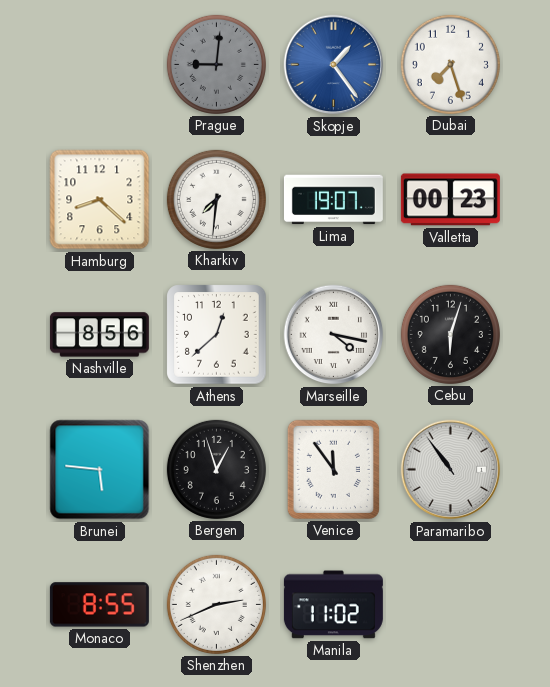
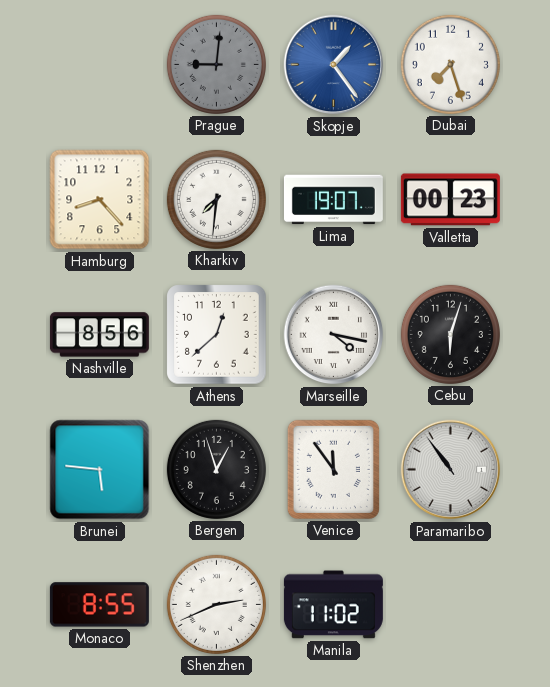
Hamburg: 8:22 -> 8:23
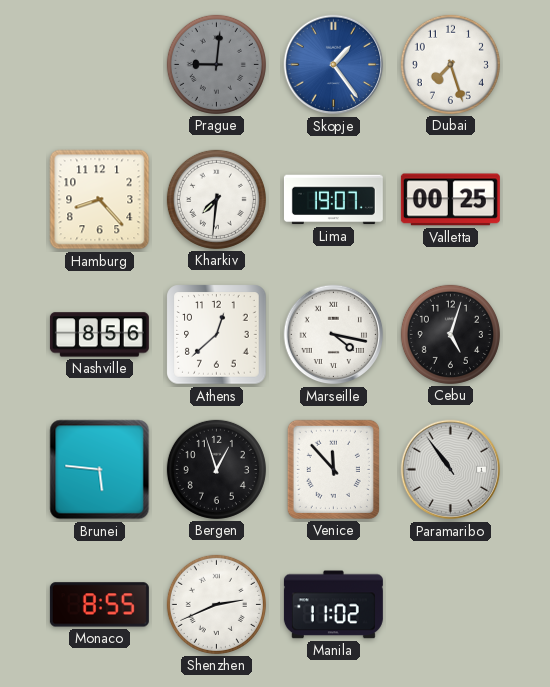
Valletta: 00:23 -> 00:25
Cebu: 6:03 -> 5:03
Venice: 11:54 -> 11:53
